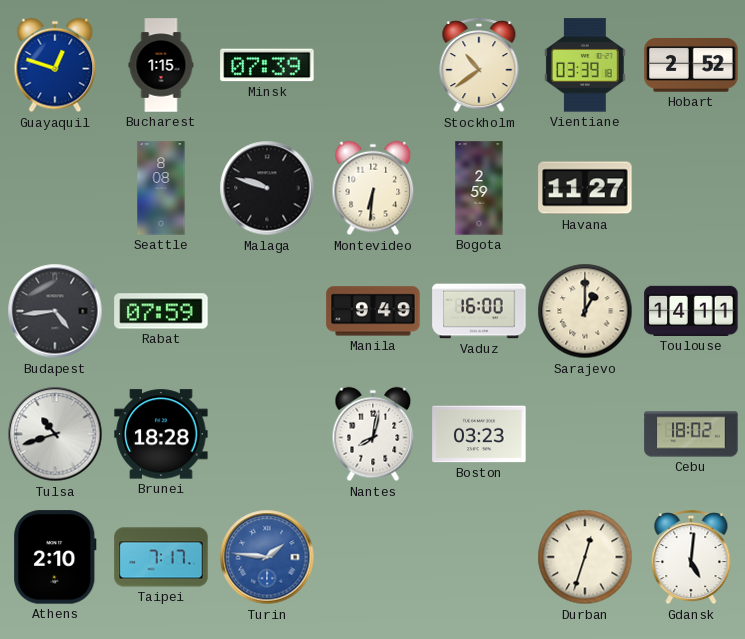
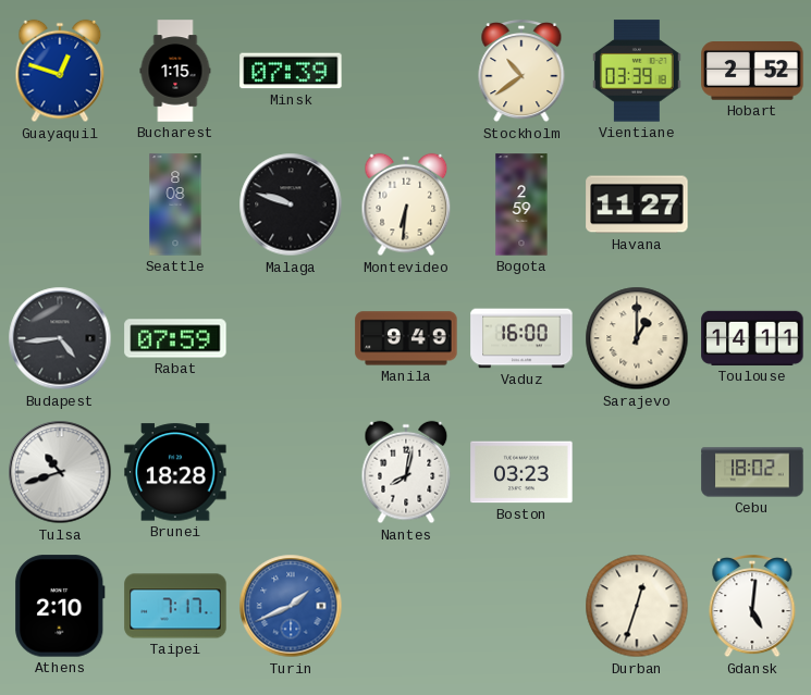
Turin: 1:46 -> 1:41
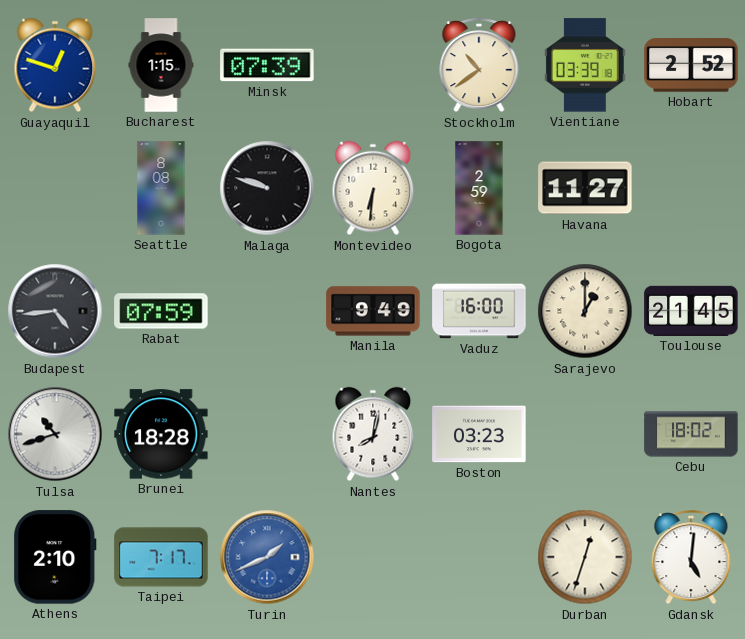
Toulouse: 14:11 -> 21:45
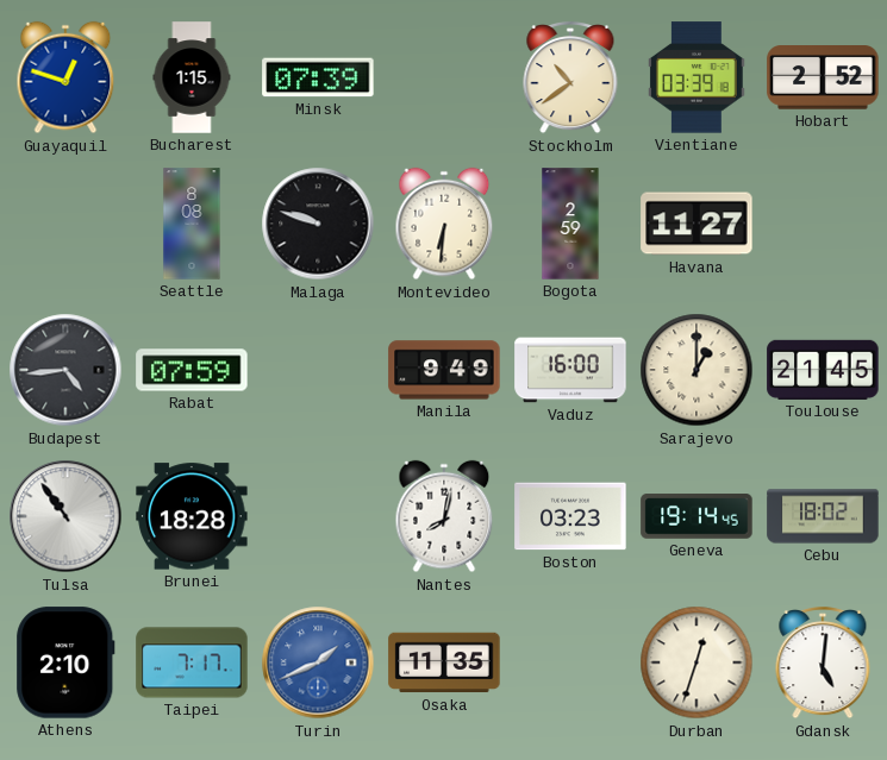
Tulsa: 10:42 -> 10:54
Geneva: none -> 19:14
Osaka: none -> 11:35
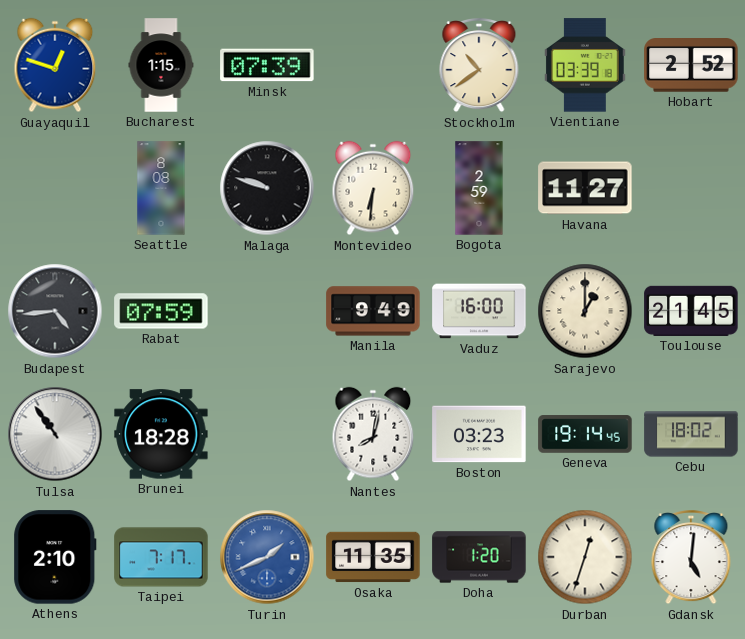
Doha: none -> 1:20
